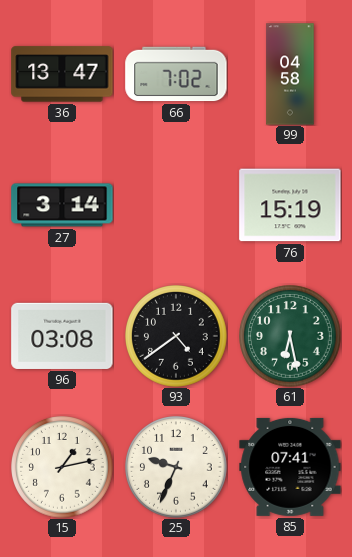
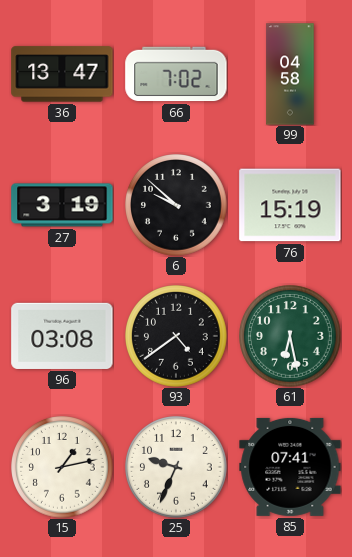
27: 3:14 -> 3:19
6: none -> 9:52
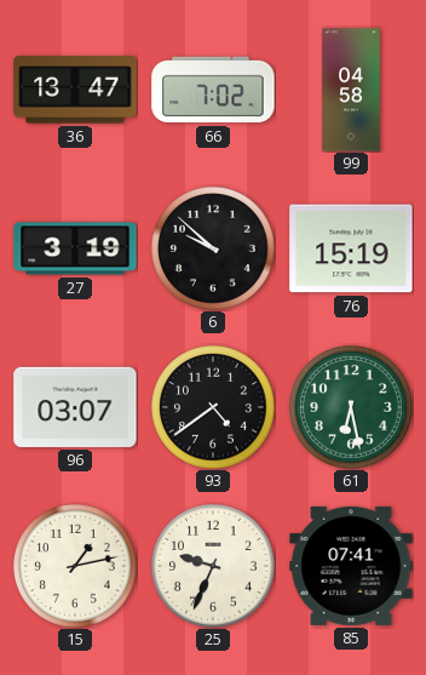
96: 03:08 -> 03:07
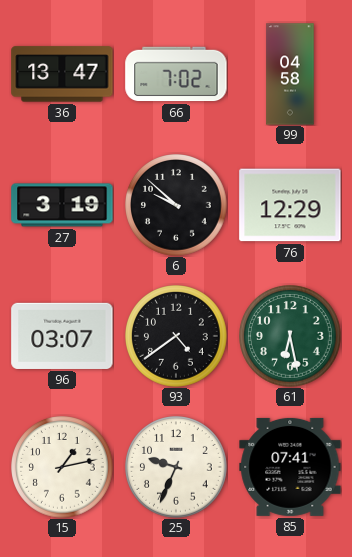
76: 15:19 -> 12:29
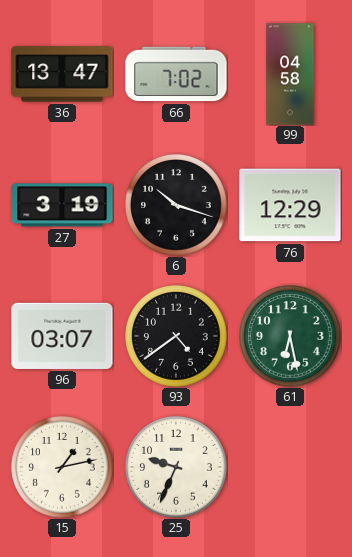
6: 9:52 -> 10:18
85: 07:41 -> none
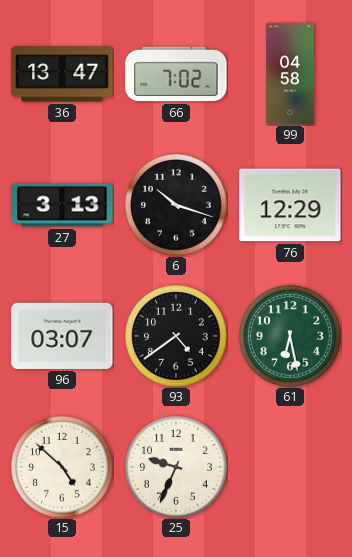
27: 3:19 -> 3:13
15: 1:13 -> 4:52
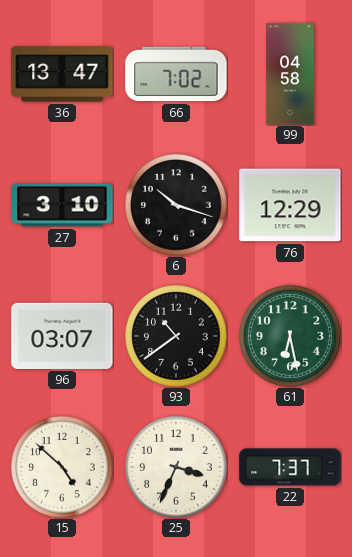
27: 3:13 -> 3:10
93: 4:39 -> 10:39
25: 9:34 -> 3:34
22: none -> 7:37
